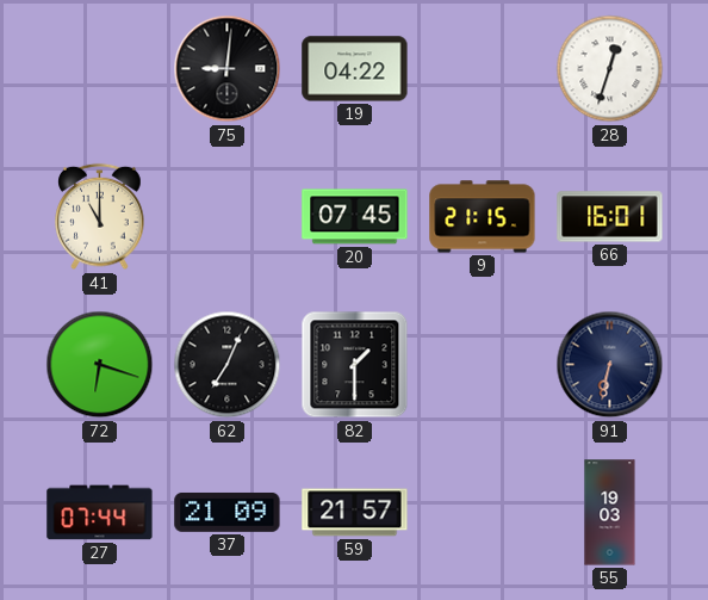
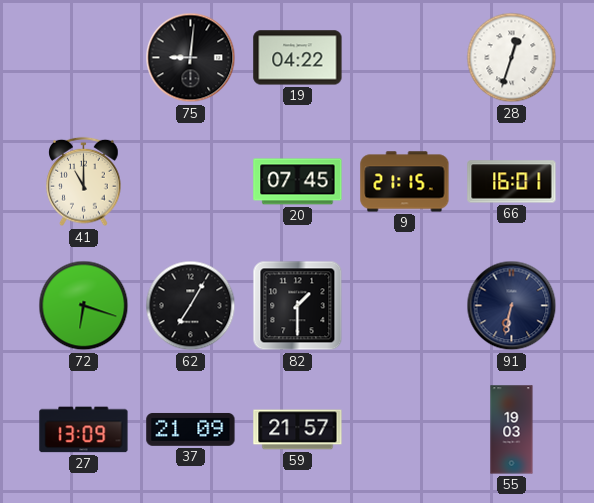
62: 7:04 -> 7:05
27: 07:44 -> 13:09
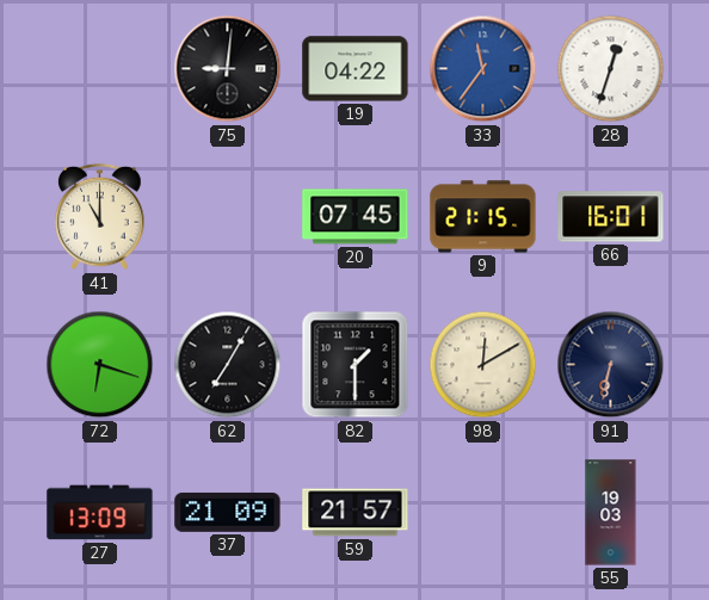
33: none -> 11:36
98: none -> 12:10
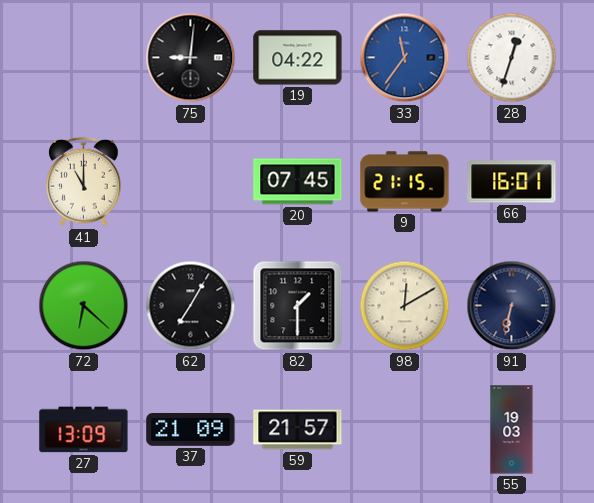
72: 6:18 -> 6:22
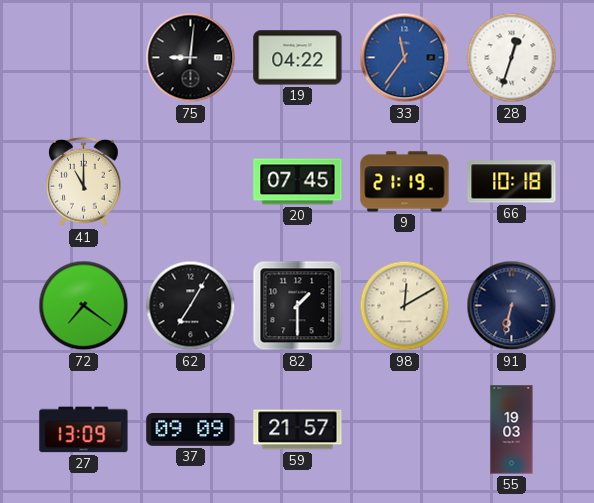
9: 21:15 -> 21:19
66: 16:01 -> 10:18
72: 6:22 -> 7:21
37: 21:09 -> 09:09
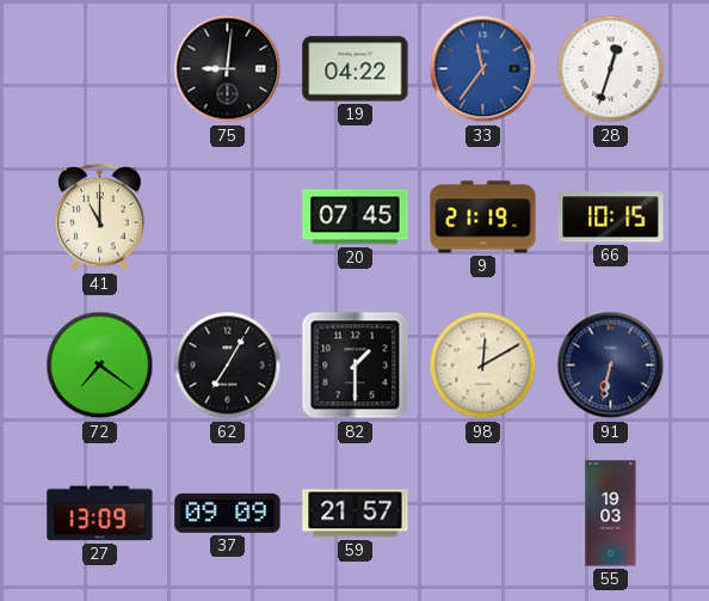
66: 10:18 -> 10:15
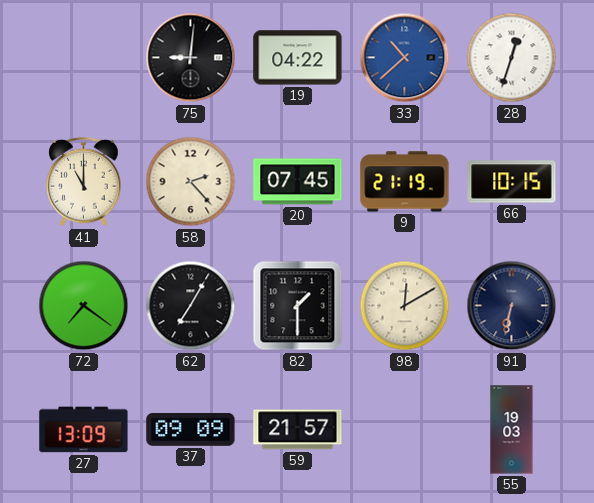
33: 11:36 -> 10:38
58: none -> 2:23
